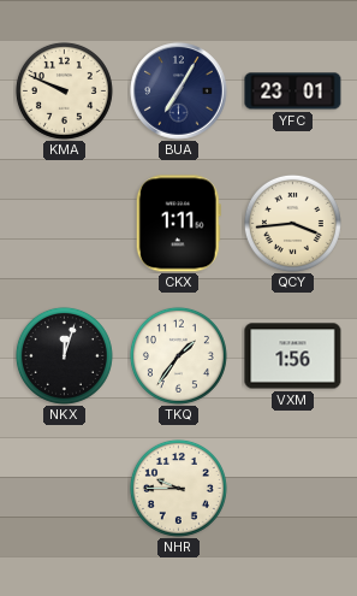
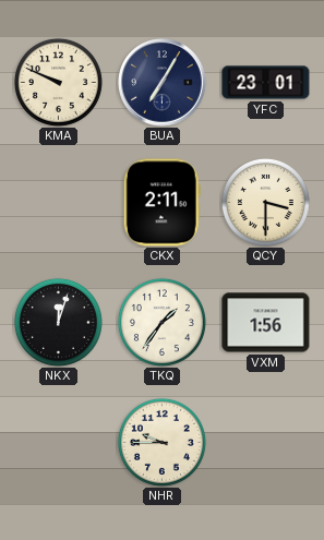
CKX: 1:11 -> 2:11
QCY: 3:44 -> 3:30
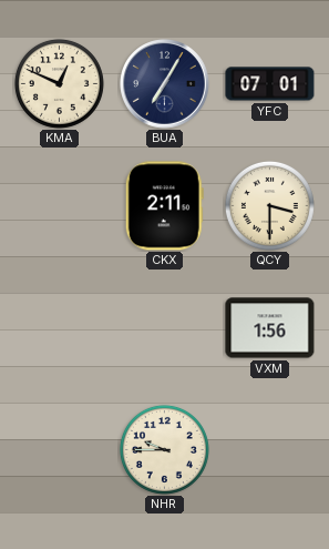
KMA: 9:49 -> 12:49
YFC: 23:01 -> 07:01
NKX: 12:03 -> none
TKQ: 1:36 -> none
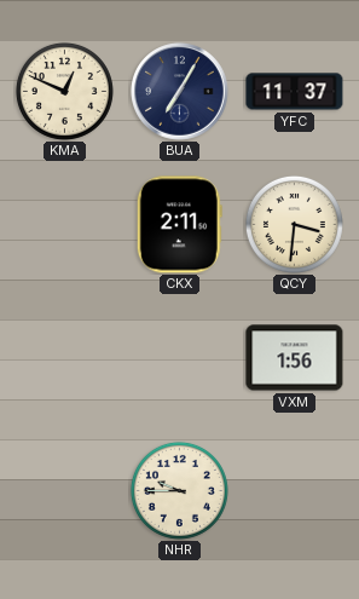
YFC: 07:01 -> 11:37
QCY: 3:30 -> 3:31
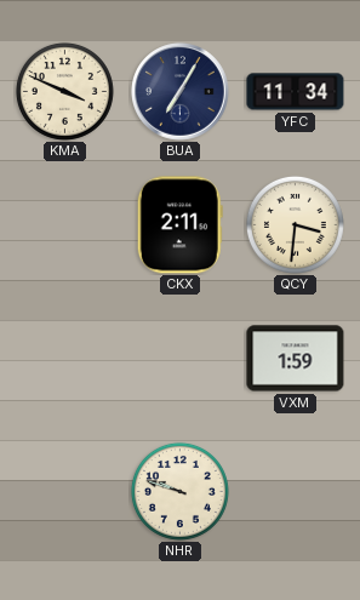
KMA: 12:49 -> 3:49
YFC: 11:37 -> 11:34
VXM: 1:56 -> 1:59
NHR: 9:45 -> 9:48
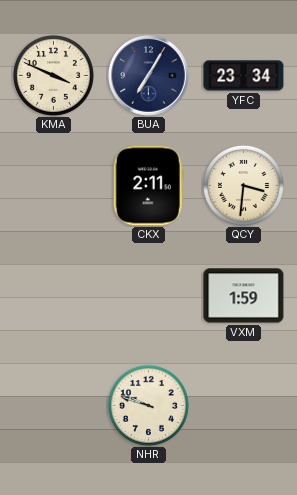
YFC: 11:34 -> 23:34
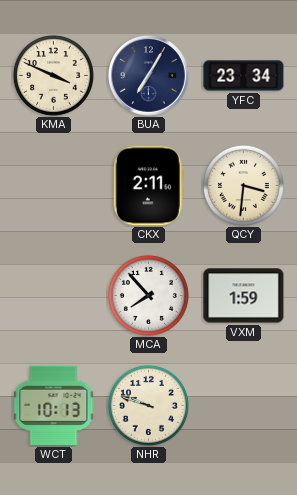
MCA: none -> 7:53
WCT: none -> 10:13
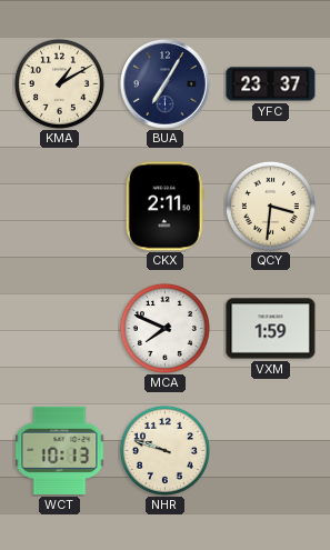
KMA: 3:49 -> 1:10
YFC: 23:34 -> 23:37
MCA: 7:53 -> 7:49
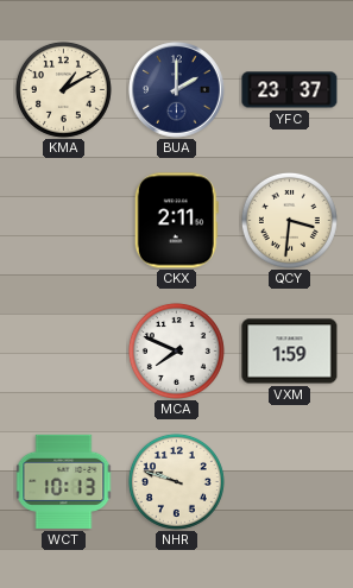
BUA: 7:05 -> 2:00
